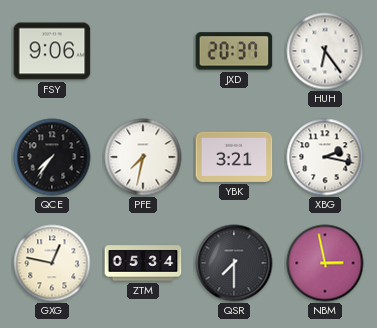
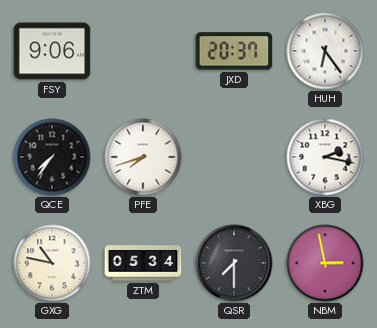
PFE: 7:32 -> 7:42
YBK: 3:21 -> none
GXG: 12:47 -> 10:47
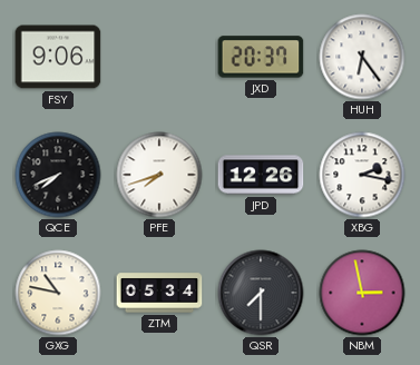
QCE: 7:36 -> 7:41
JPD: none -> 12:26
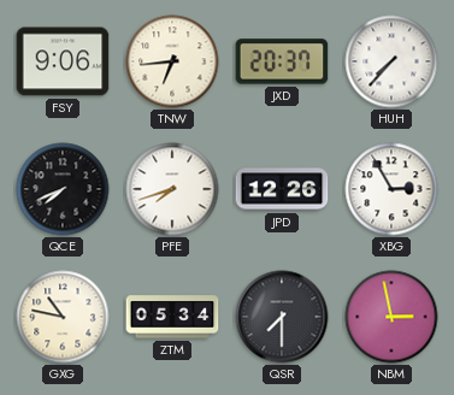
TNW: none -> 6:44
HUH: 6:24 -> 7:37
XBG: 2:17 -> 2:55
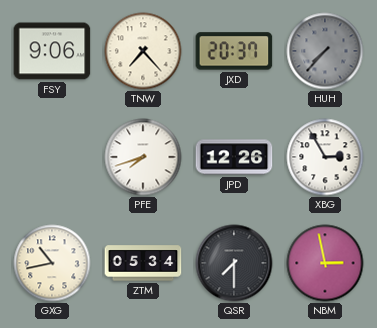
TNW: 6:44 -> 7:23
HUH dial: white -> grey
QCE: 7:41 -> none
GXG: 10:47 -> 10:43
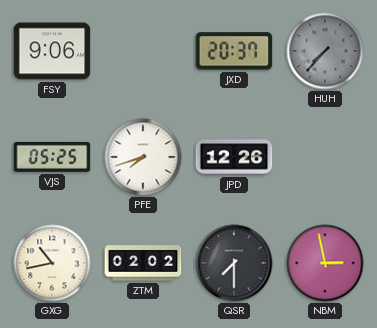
TNW: 7:23 -> none
VJS: none -> 05:25
XBG: 2:55 -> none
ZTM: 05:34 -> 02:02
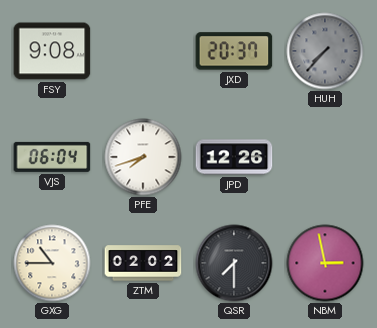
FSY: 9:06 -> 9:08
VJS: 05:25 -> 06:04
GXG: 10:43 -> 10:45
